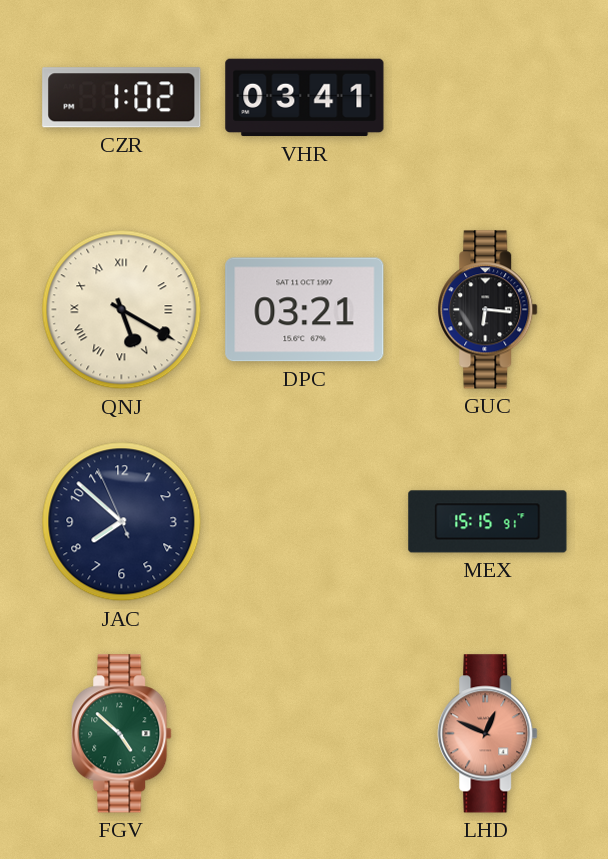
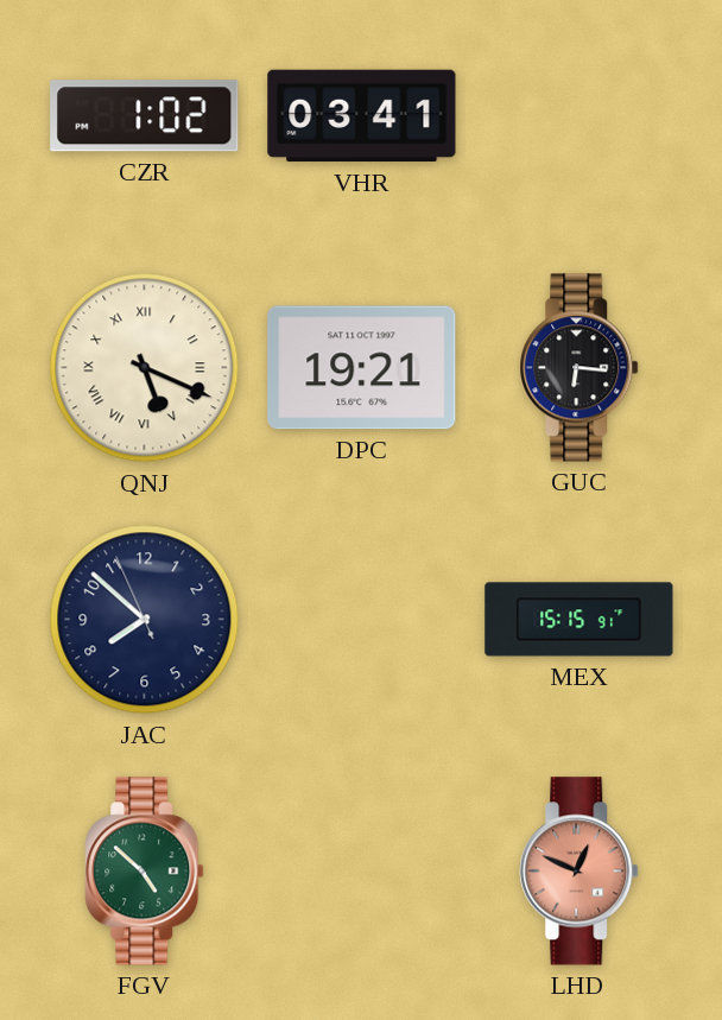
QNJ: 5:20 -> 5:19
DPC: 03:21 -> 19:21
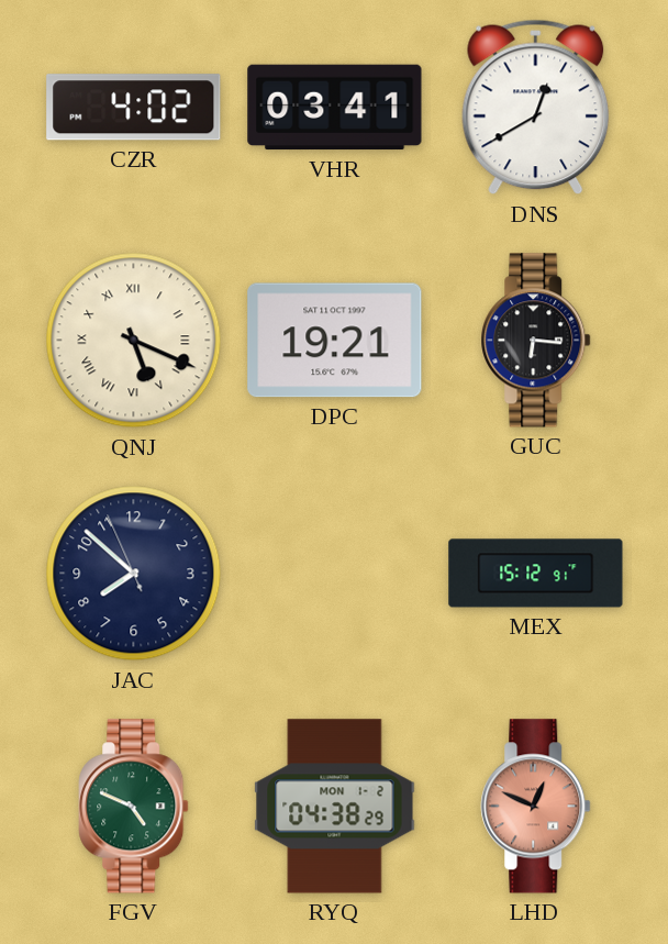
CZR: 1:02 -> 4:02
DNS: none -> 12:40
MEX: 15:15 -> 15:12
FGV: 4:52 -> 4:49
RYQ: none -> 04:38
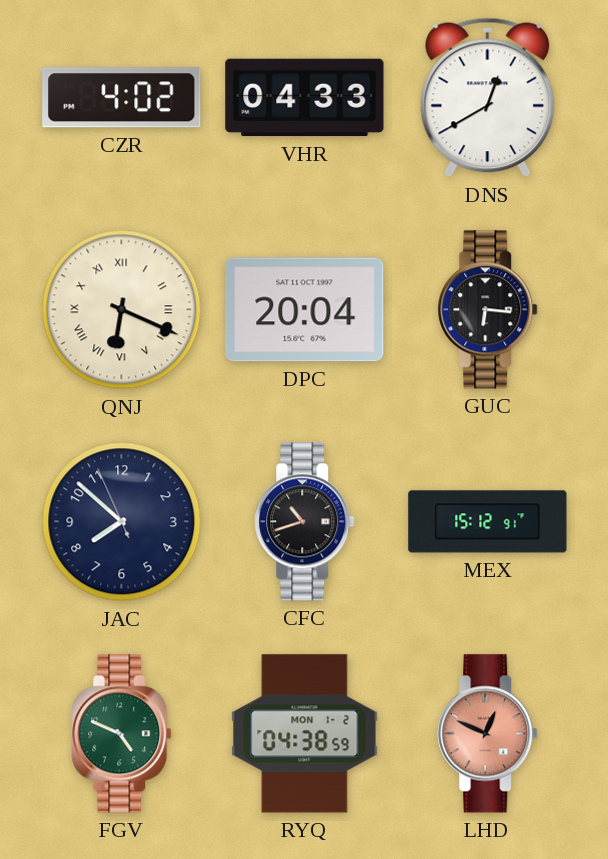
VHR: 03:41 -> 04:33
QNJ: 5:19 -> 6:19
DPC: 19:21 -> 20:04
CFC: none -> 10:42
RYQ: 04:38:29 -> 04:38:59
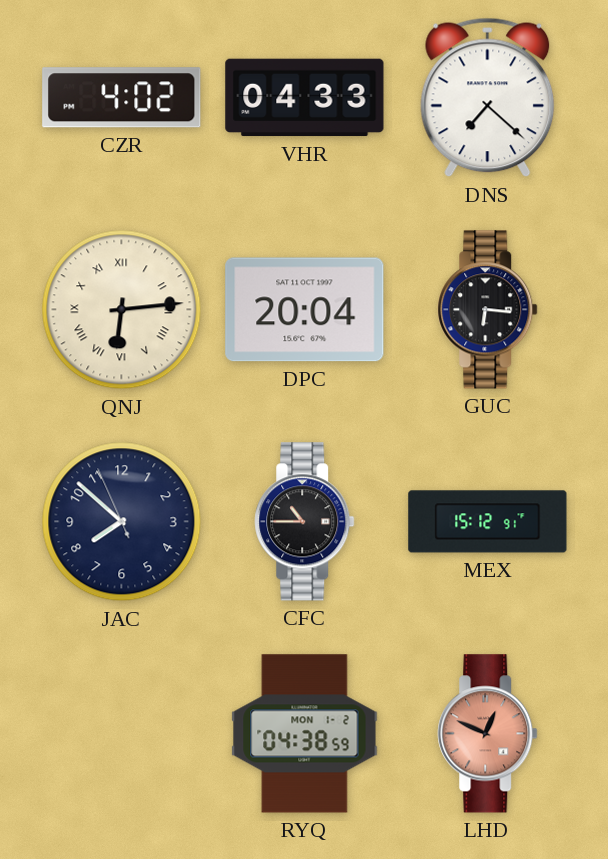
DNS: 12:40 -> 7:22
QNJ: 6:19 -> 6:14
CFC: 10:42 -> 10:45
FGV: 4:49 -> none
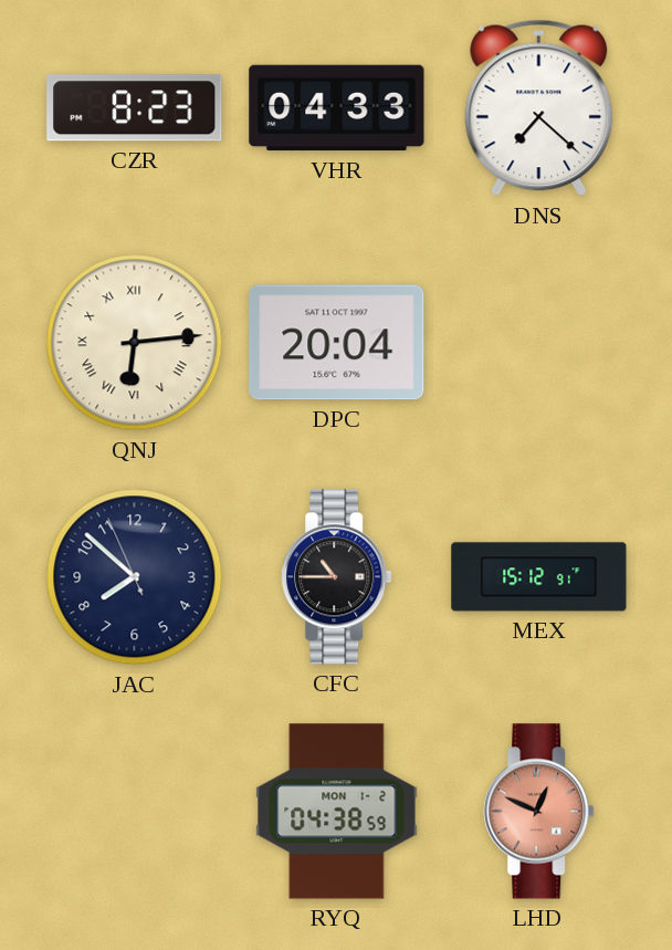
CZR: 4:02 -> 8:23
GUC: 6:16 -> none
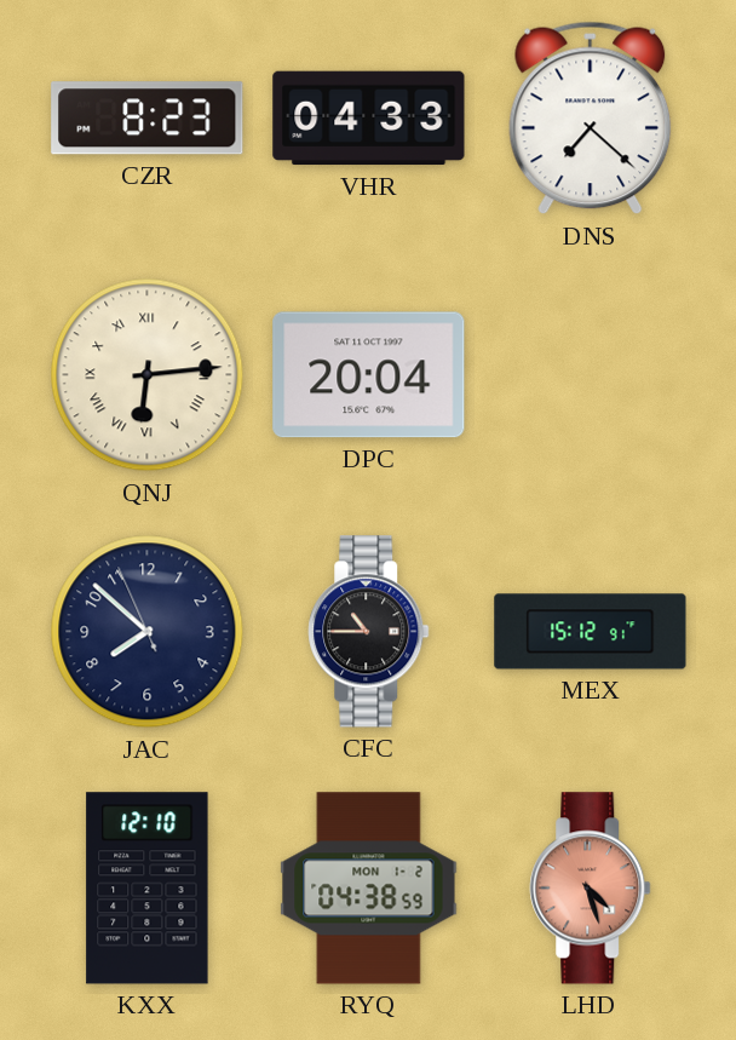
KXX: none -> 12:10
LHD: 12:49 -> 4:27
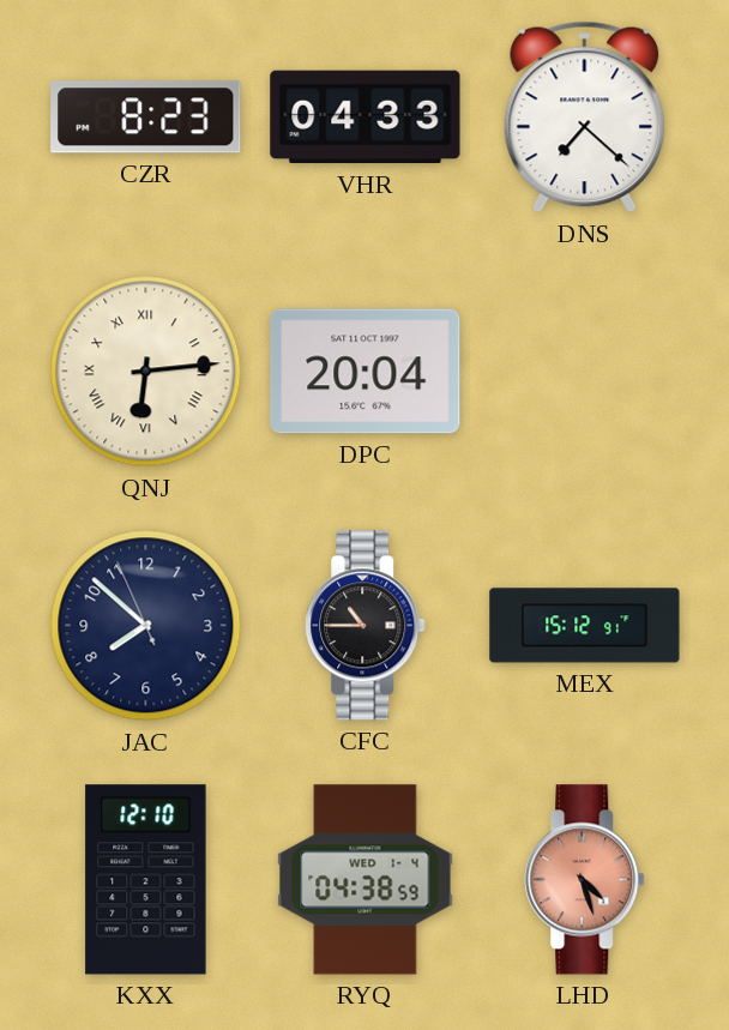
RYQ date: MON 1-2 -> WED 1-4
